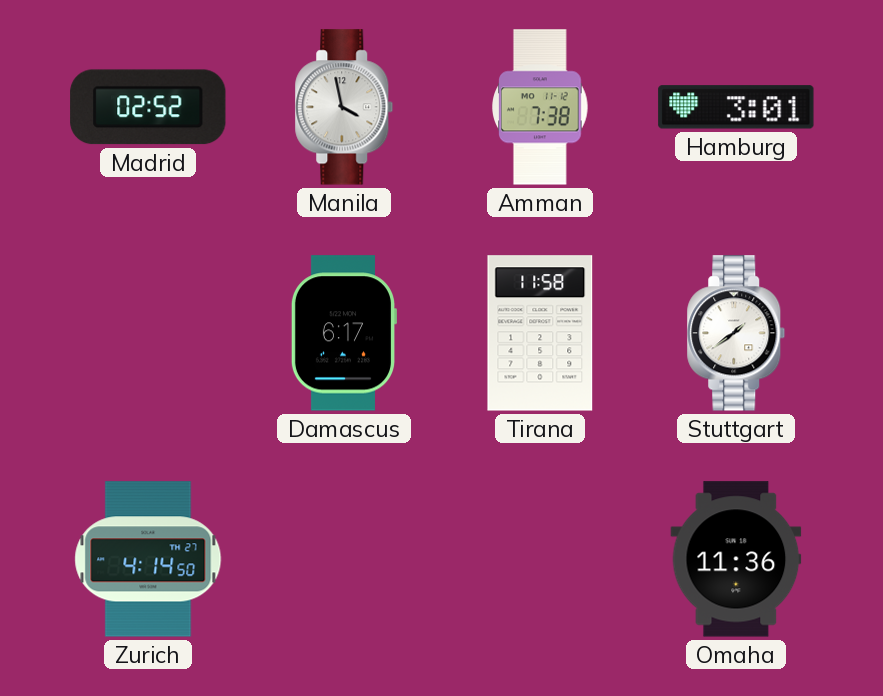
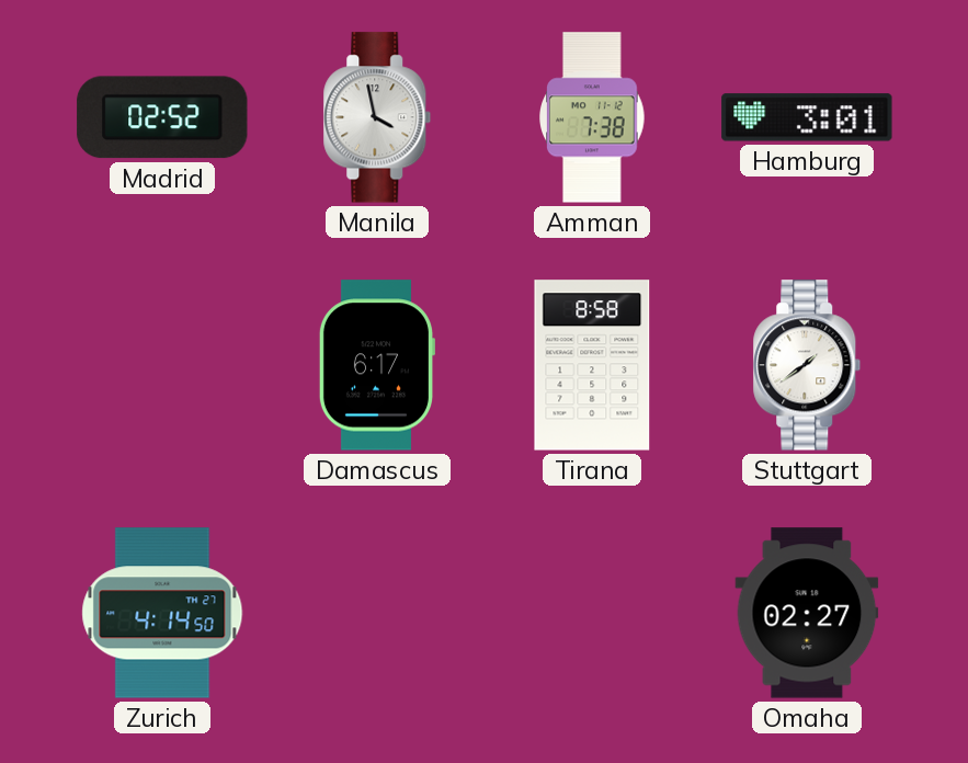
Tirana: 11:58 -> 8:58
Omaha: 11:36 -> 02:27
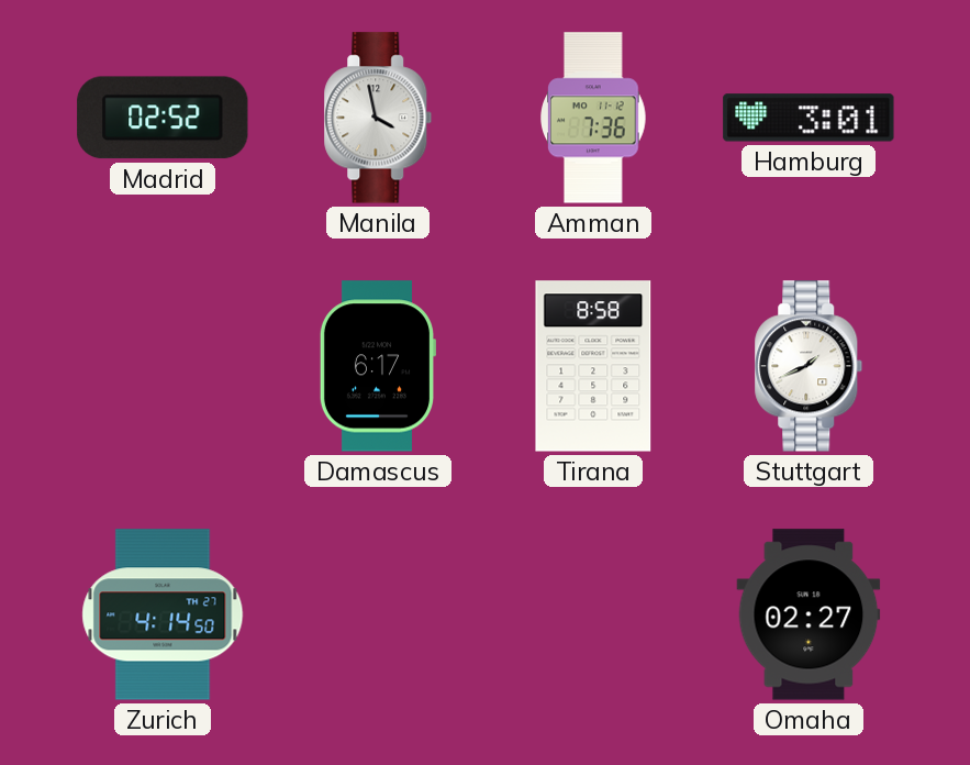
Amman: 7:38 -> 7:36
Stuttgart: 1:39 -> 1:41
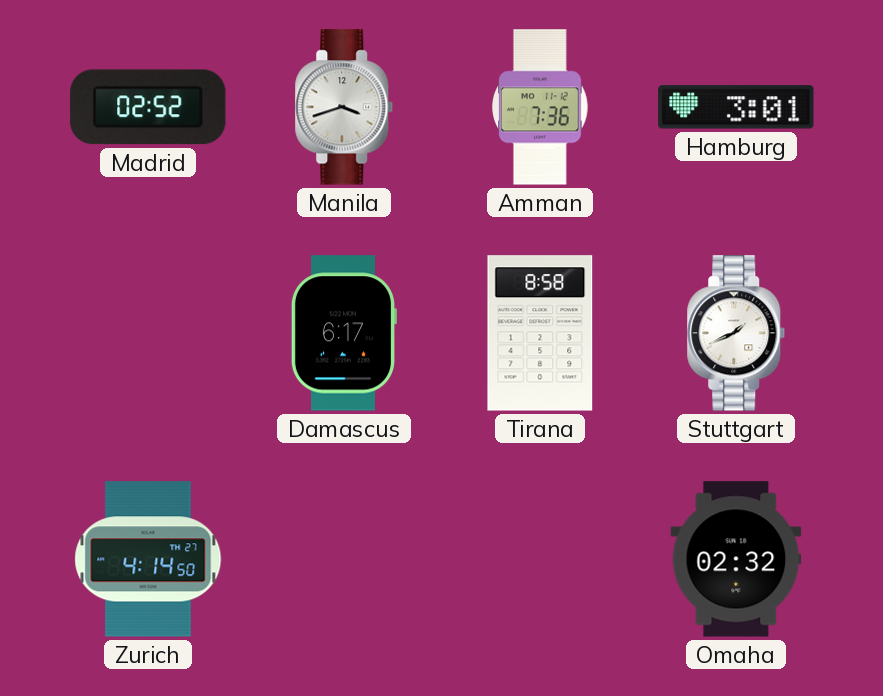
Manila: 3:58 -> 3:42
Omaha: 02:27 -> 02:32
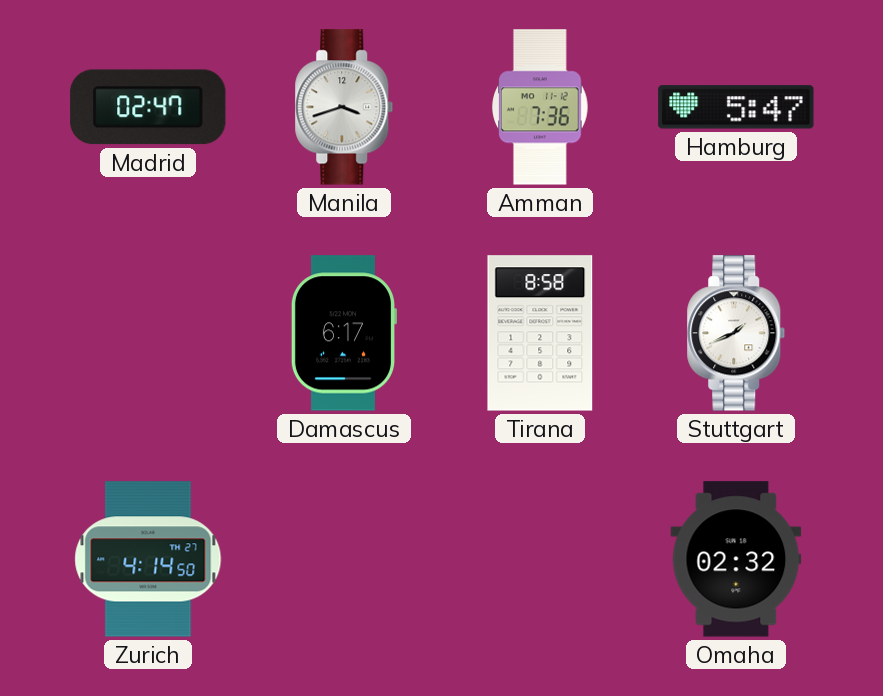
Madrid: 02:52 -> 02:47
Hamburg: 3:01 -> 5:47
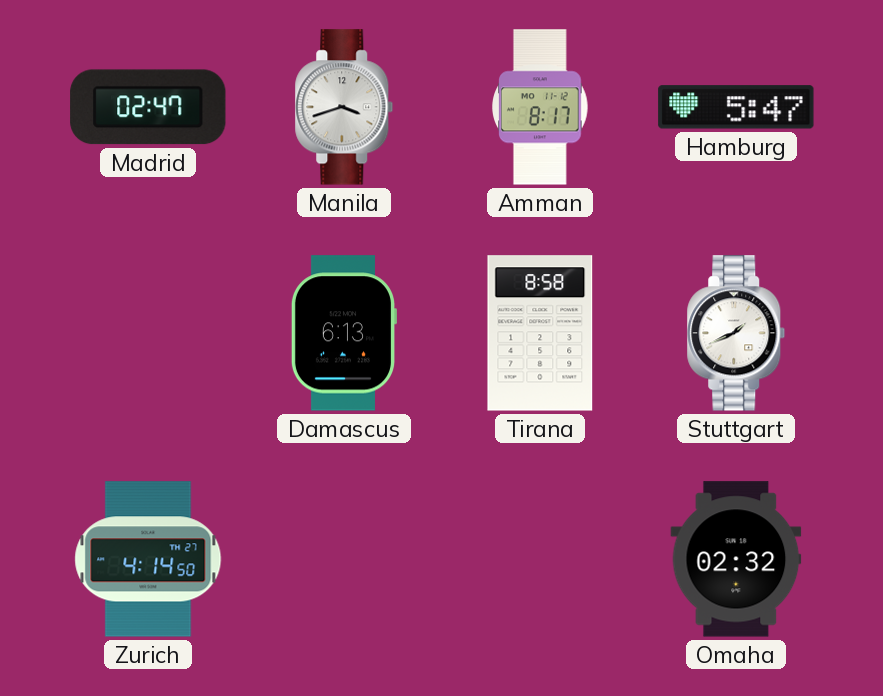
Amman: 7:36 -> 8:17
Damascus: 6:17 -> 6:13
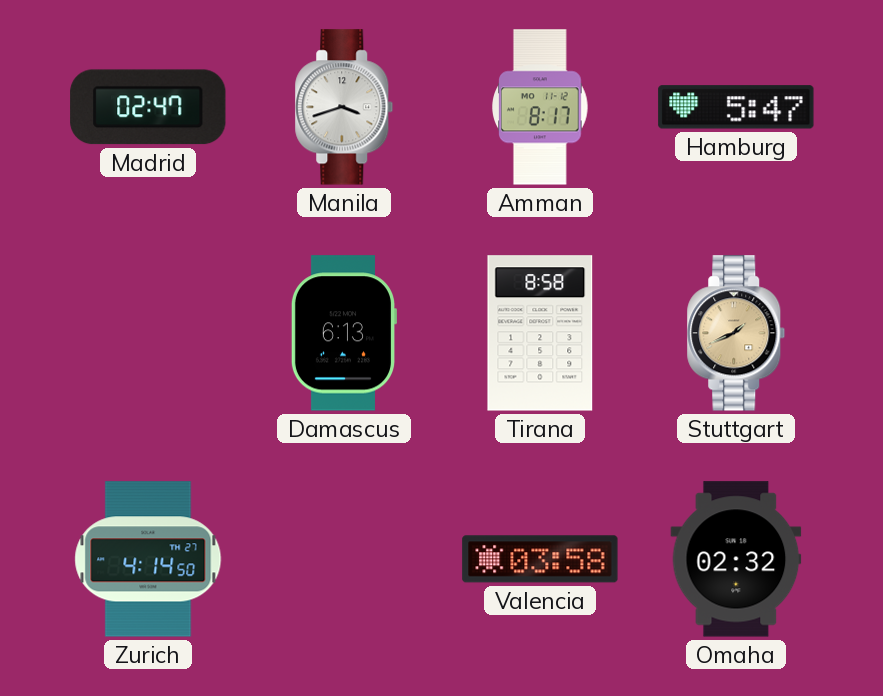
Stuttgart dial: white -> champagne
Valencia: none -> 03:58
